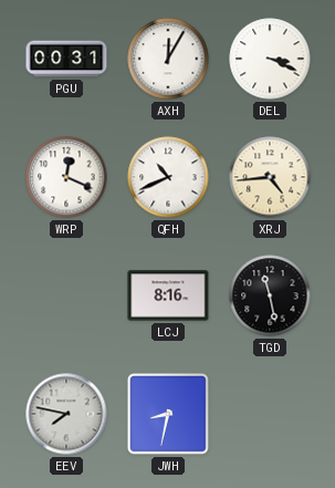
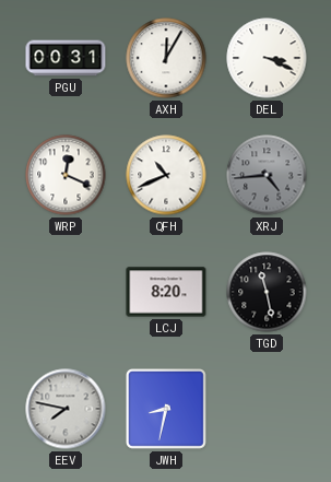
XRJ dial: cream -> grey
LCJ: 8:16 -> 8:20
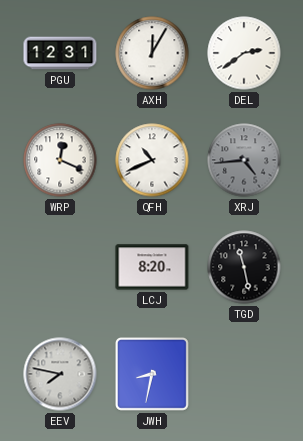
PGU: 00:31 -> 12:31
DEL: 3:19 -> 2:39
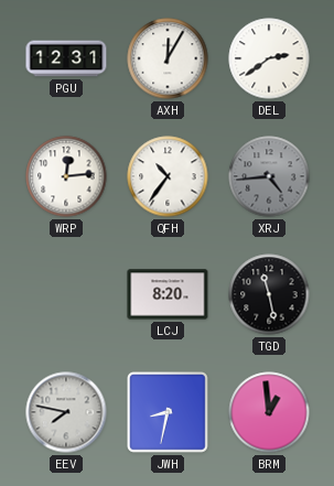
WRP: 12:19 -> 12:14
QFH: 10:41 -> 10:36
BRM: none -> 12:59
